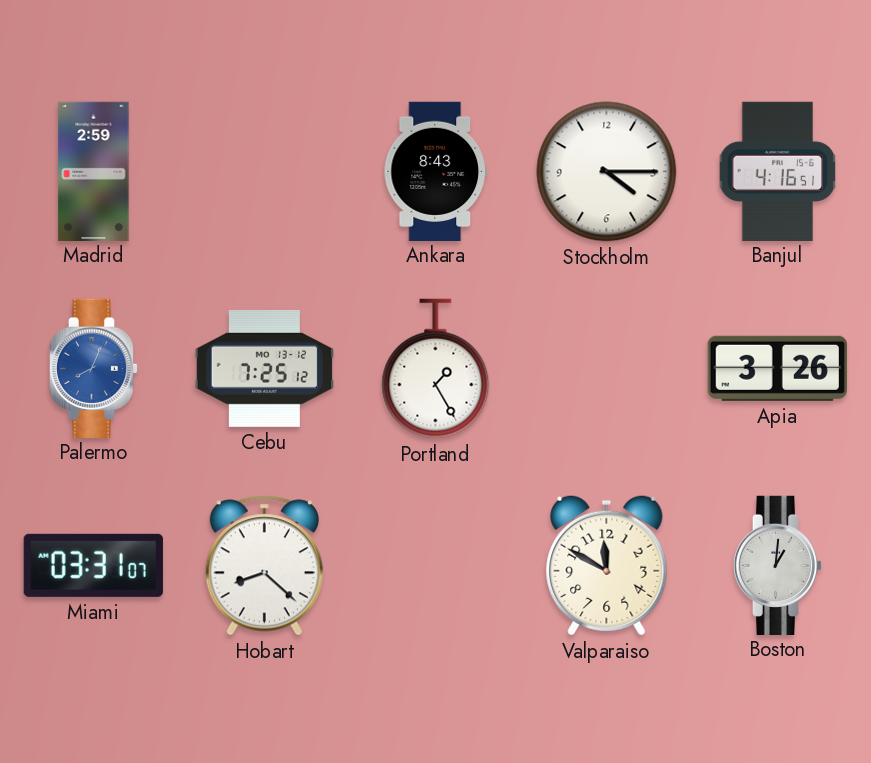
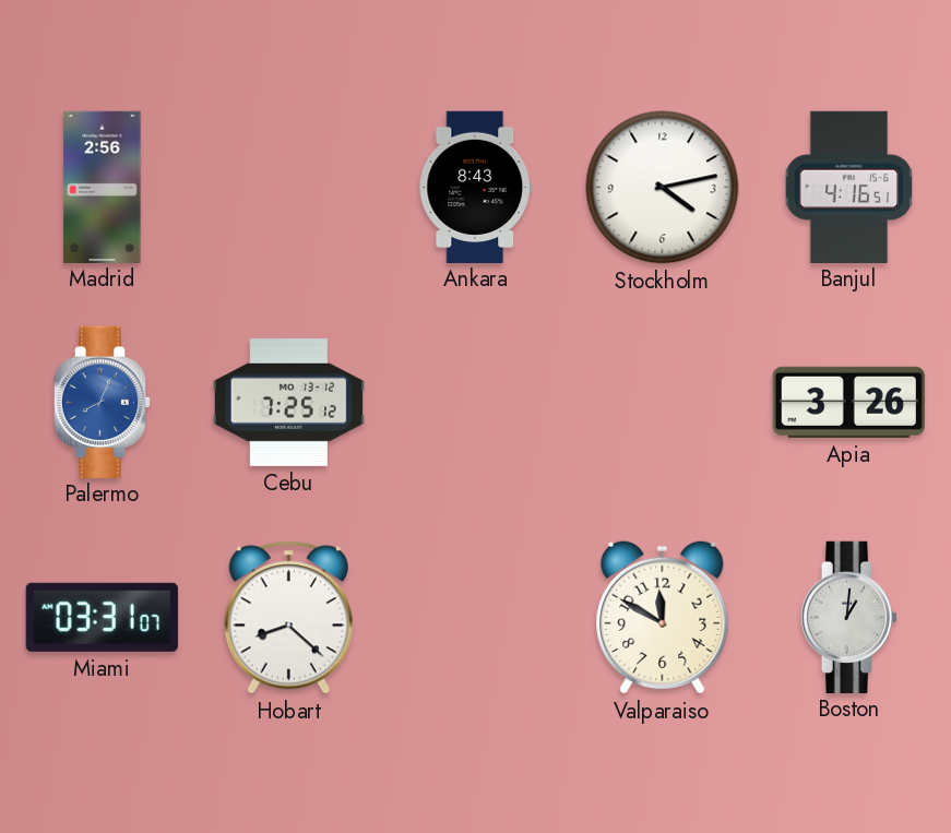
Madrid: 2:59 -> 2:56
Stockholm: 4:15 -> 4:13
Portland: 1:25 -> none
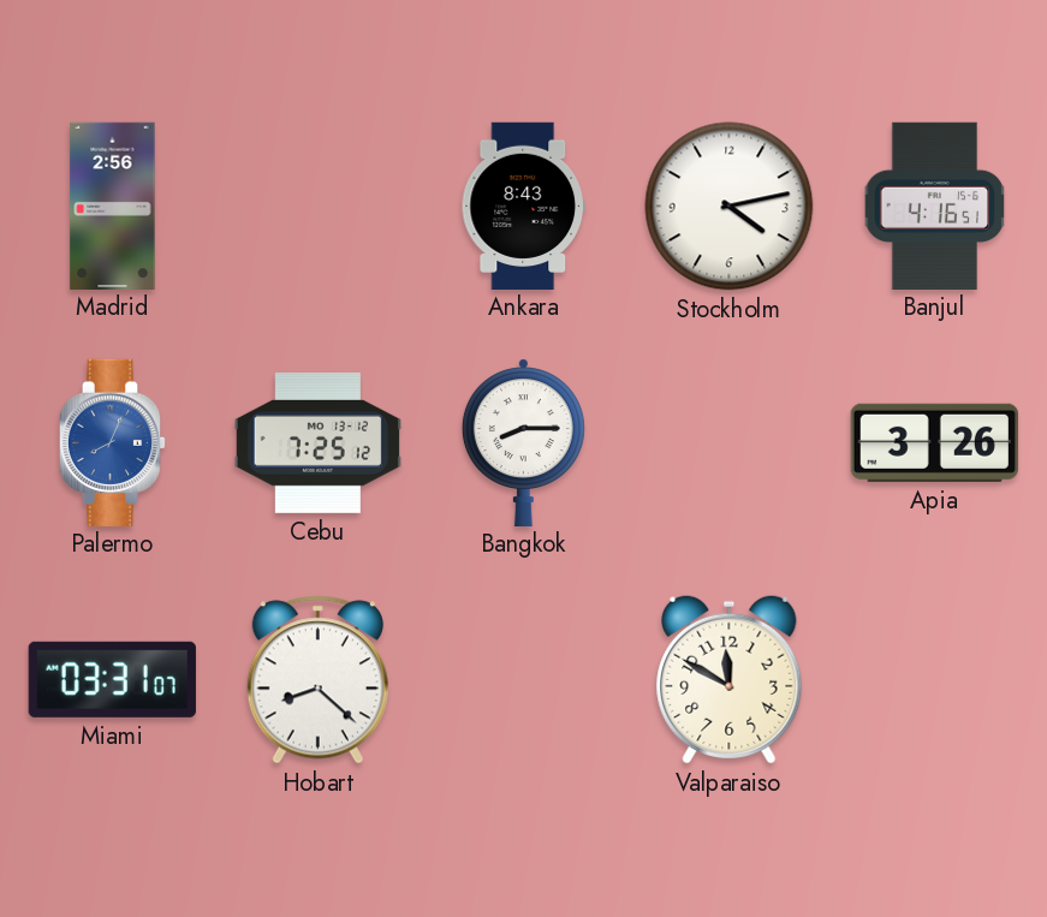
Bangkok: none -> 8:15
Boston: 1:01 -> none
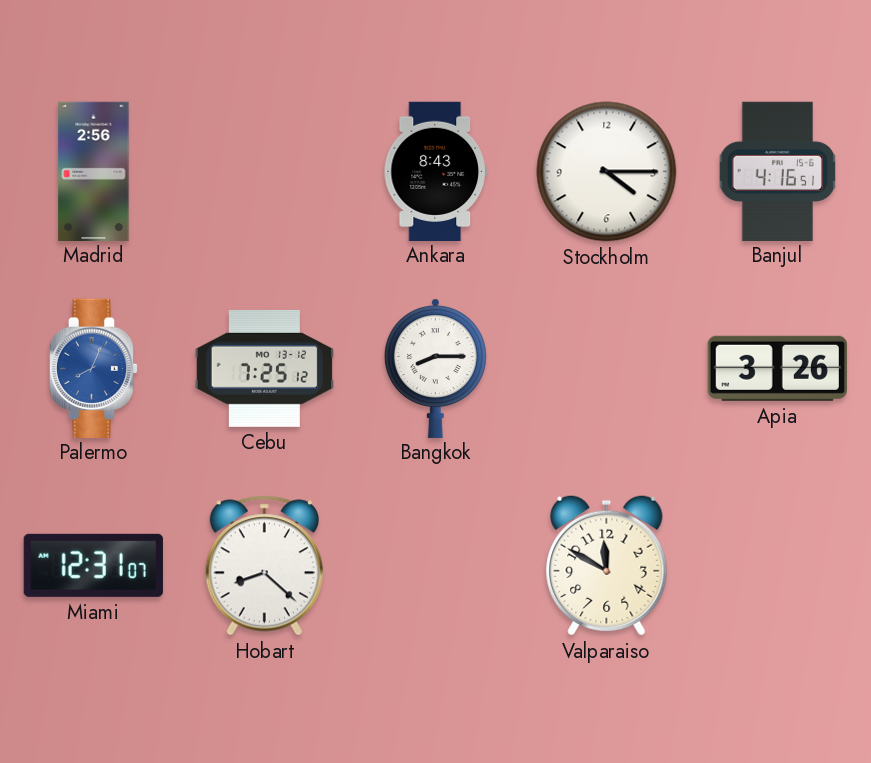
Stockholm: 4:13 -> 4:15
Miami: 03:31 -> 12:31
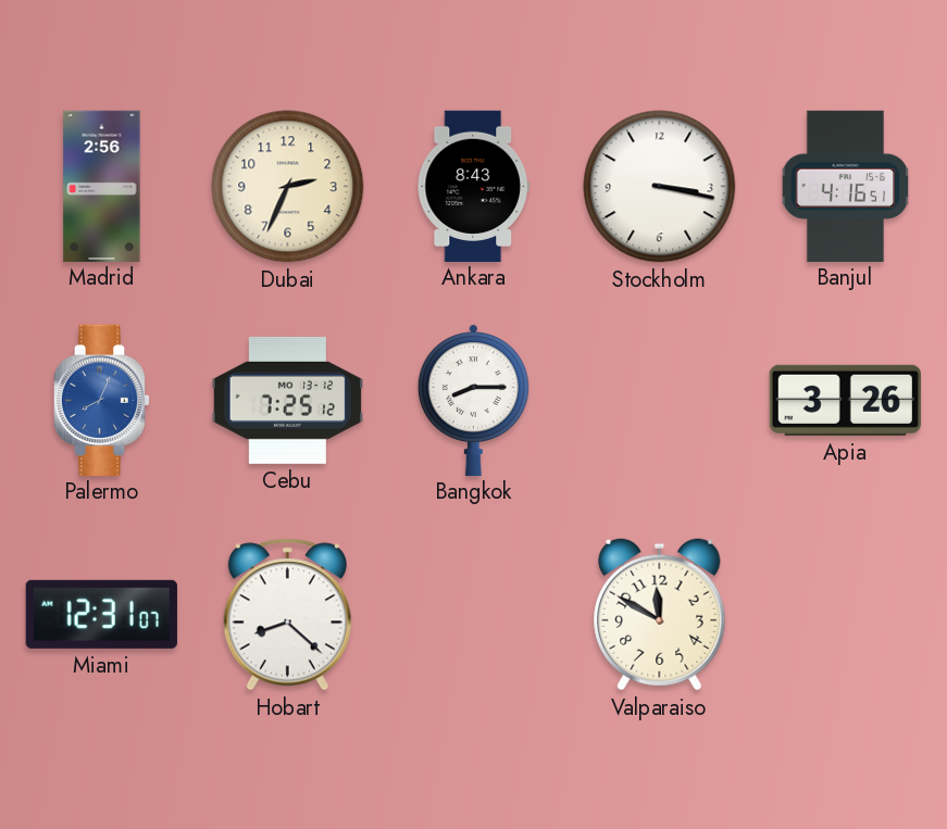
Dubai: none -> 2:34
Stockholm: 4:15 -> 3:17
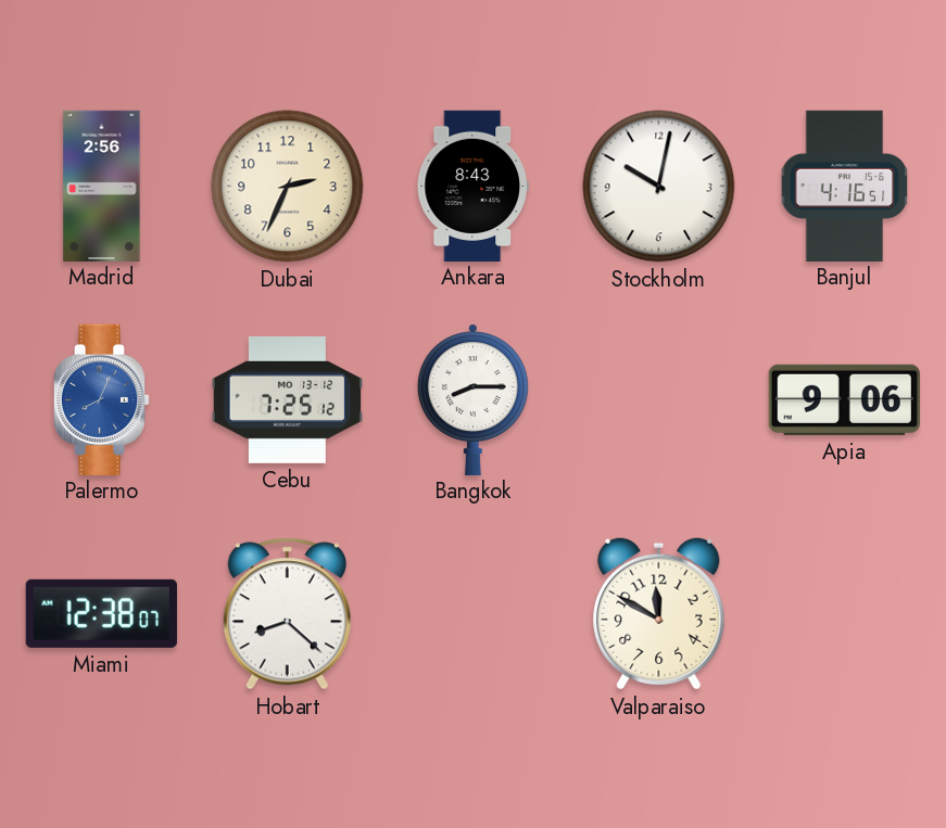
Stockholm: 3:17 -> 10:02
Apia: 3:26 -> 9:06
Miami: 12:31 -> 12:38
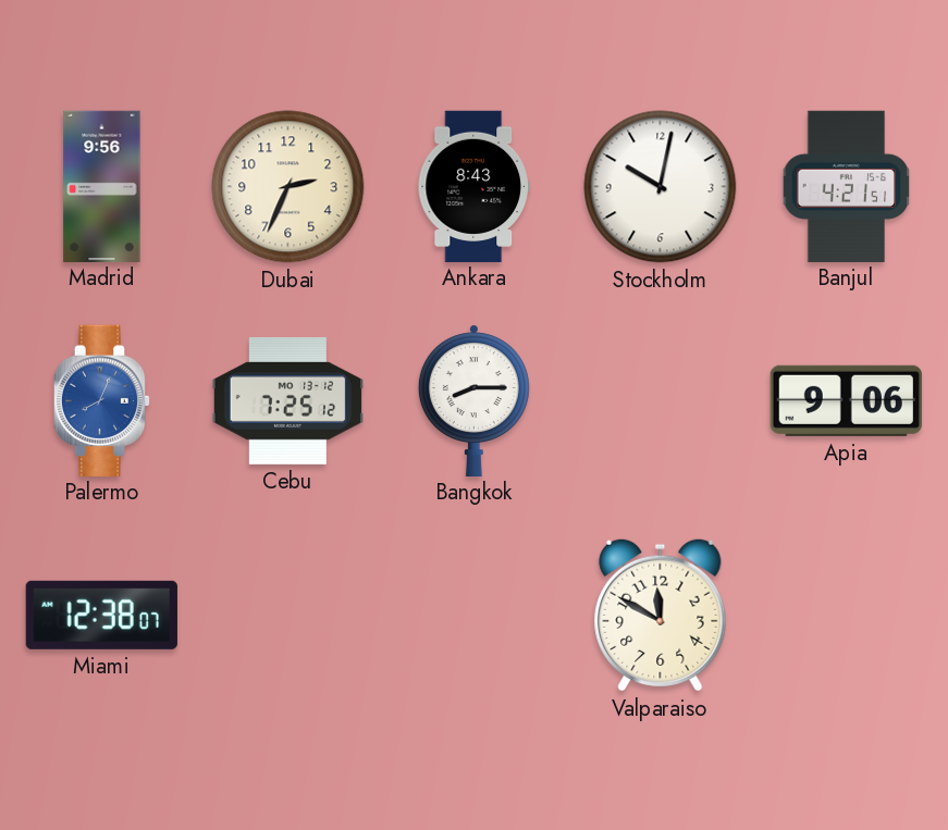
Madrid: 2:56 -> 9:56
Banjul: 4:16 -> 4:21
Hobart: 8:22 -> none
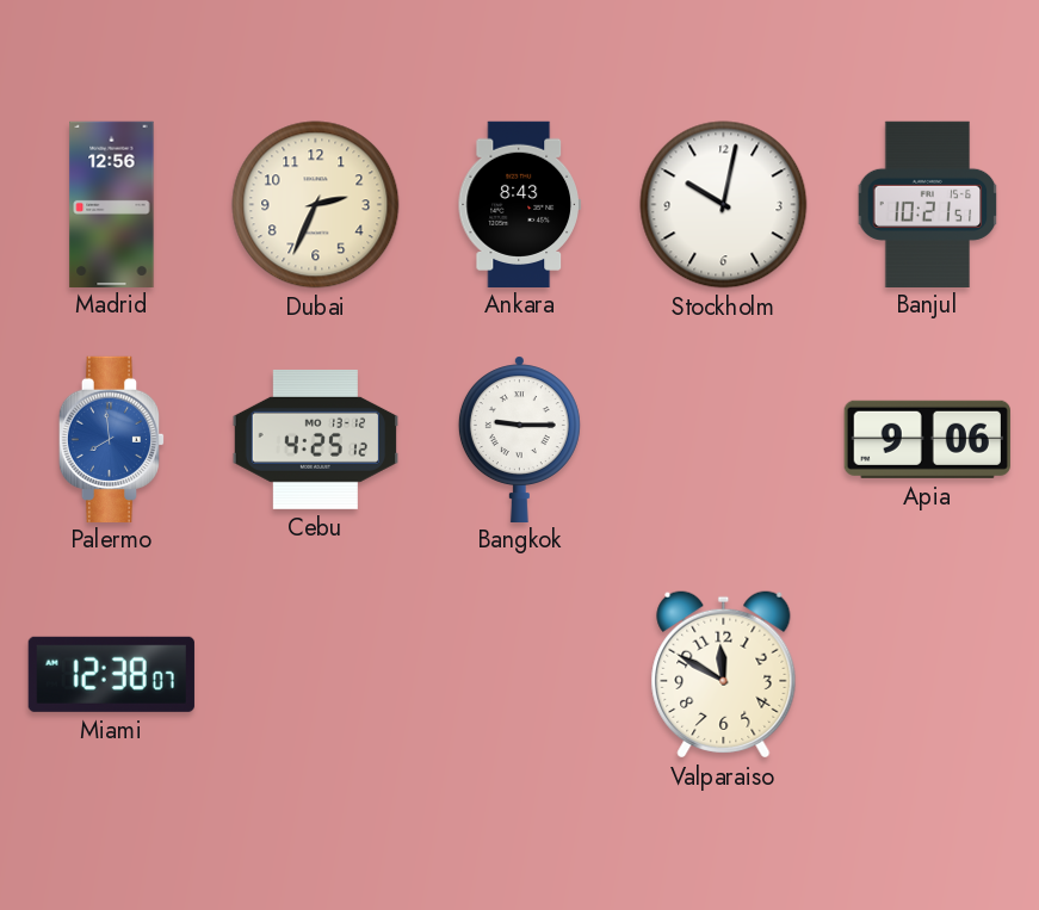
Madrid: 9:56 -> 12:56
Banjul: 4:21 -> 10:21
Palermo: 8:04 -> 7:59
Cebu: 7:25 -> 4:25
Bangkok: 8:15 -> 9:15
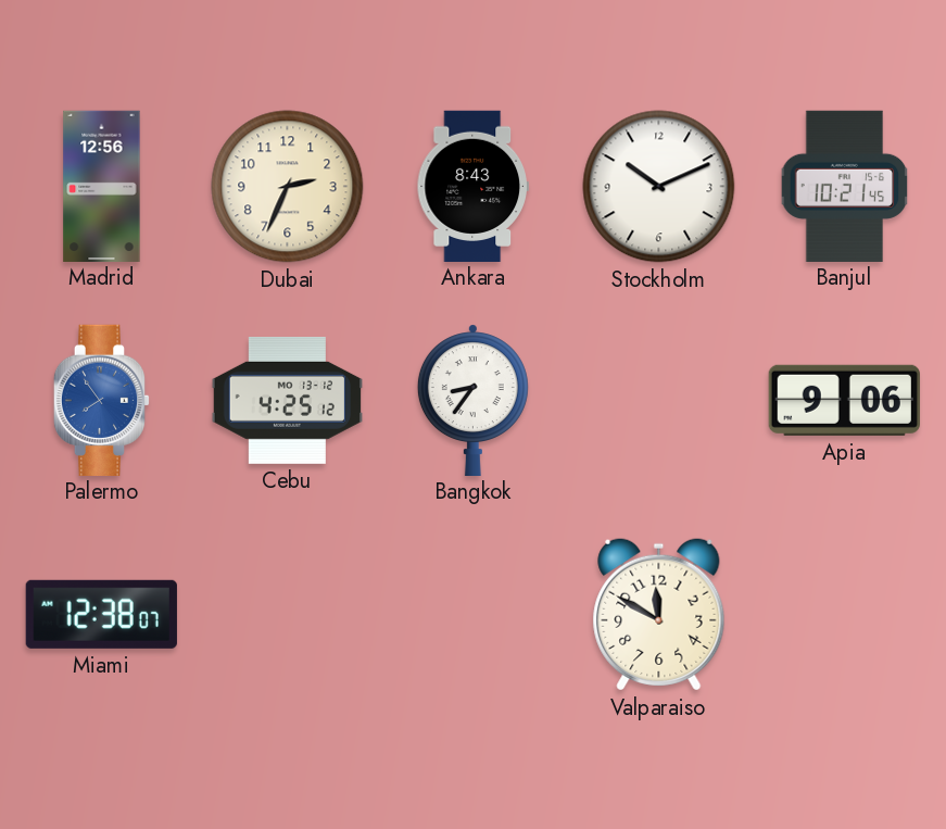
Stockholm: 10:02 -> 10:11
Banjul: 10:21:51 -> 10:21:45
Palermo: 7:59 -> 7:54
Bangkok: 9:15 -> 8:36
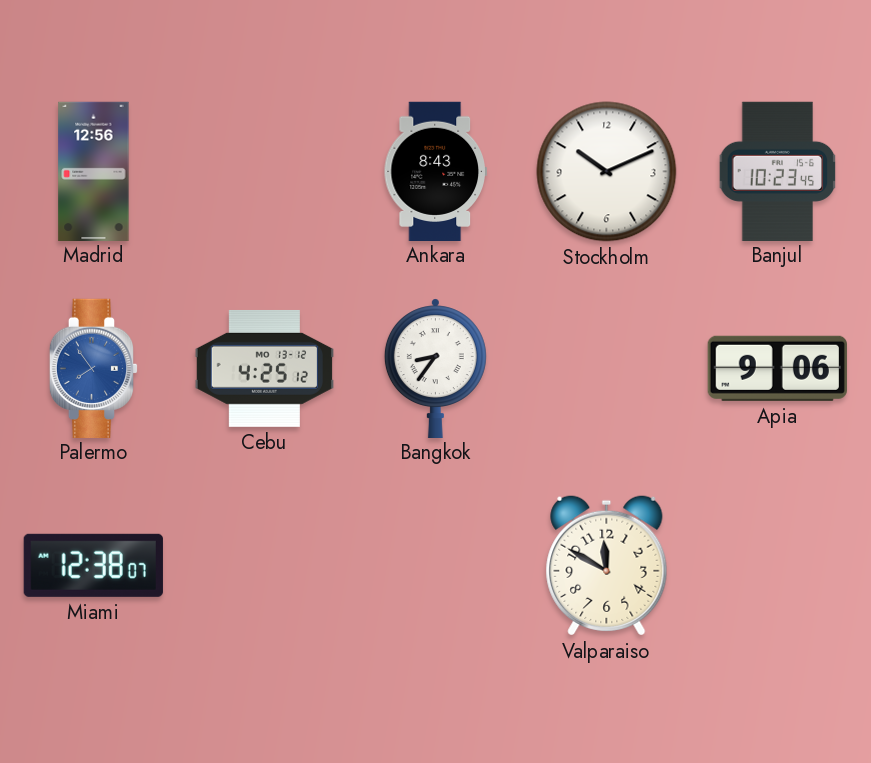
Dubai: 2:34 -> none
Banjul: 10:21 -> 10:23
